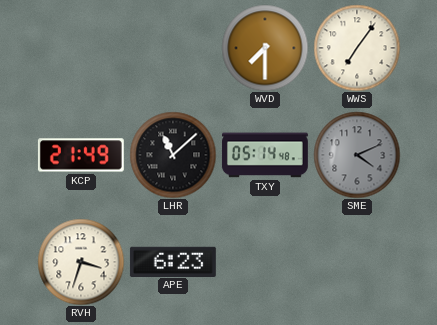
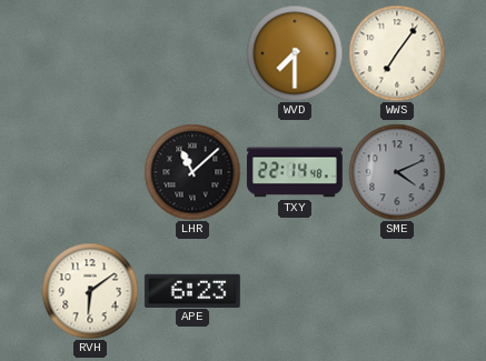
KCP: 21:49 -> none
TXY: 05:14 -> 22:14
RVH: 3:33 -> 6:09
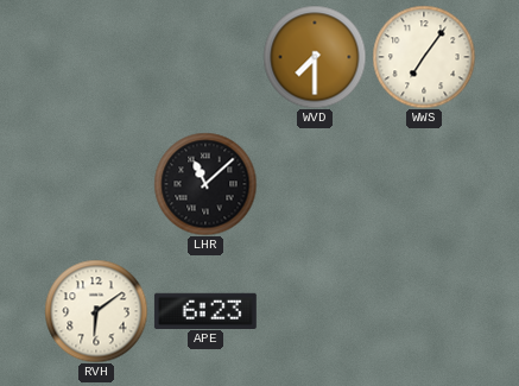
TXY: 22:14 -> none
SME: 4:11 -> none
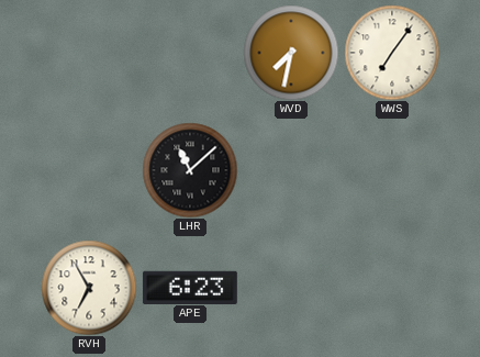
WVD: 7:30 -> 7:32
RVH: 6:09 -> 6:55
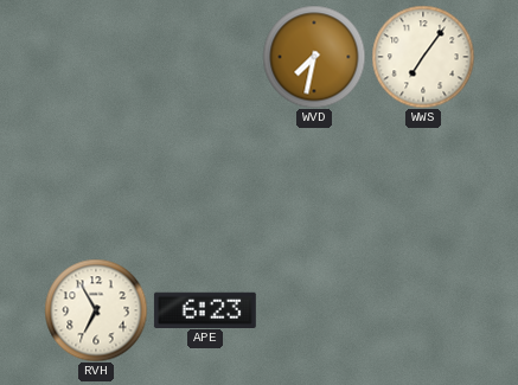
LHR: 11:08 -> none
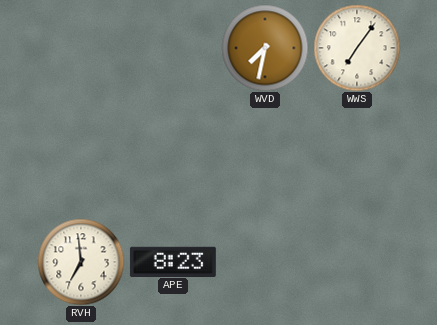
RVH: 6:55 -> 6:59
APE: 6:23 -> 8:23
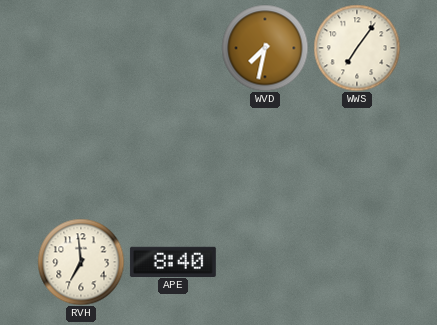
APE: 8:23 -> 8:40
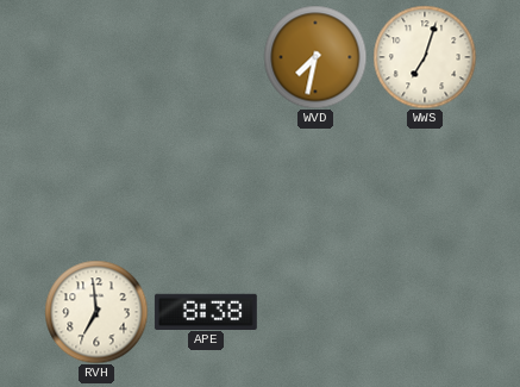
WWS: 7:06 -> 7:03
APE: 8:40 -> 8:38
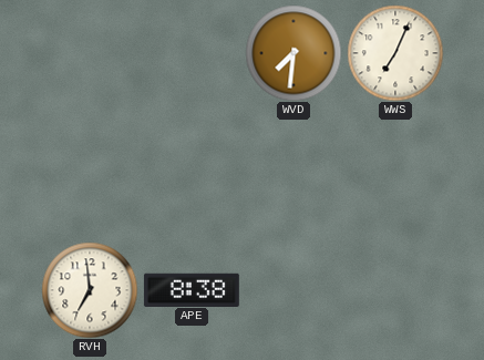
WVD: 7:32 -> 7:31
WWS: 7:03 -> 7:04
